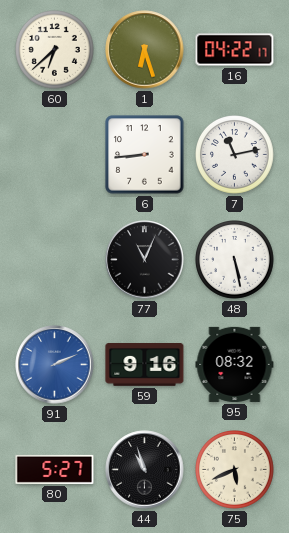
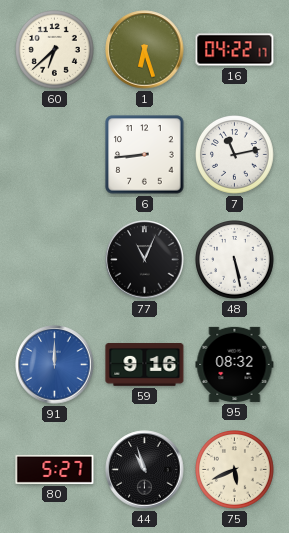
91: 2:11 -> 12:00
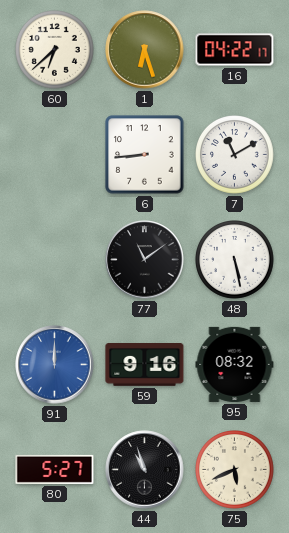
7: 11:13 -> 11:10
77: 11:04 -> 11:09
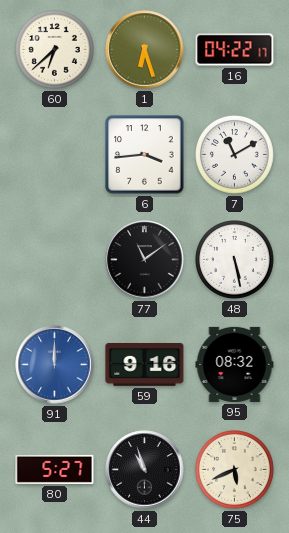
6: 8:44 -> 3:44
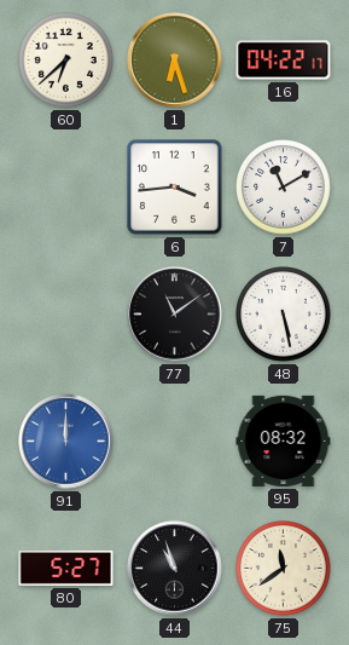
59: 9:16 -> none
75: 5:41 -> 11:39
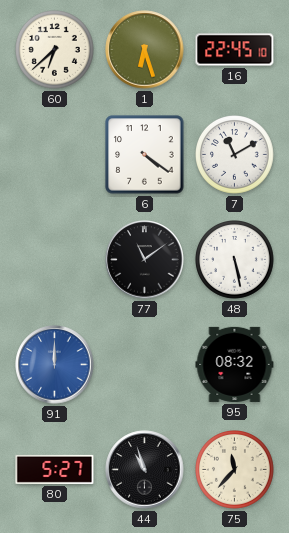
16: 04:22 -> 22:45
6: 3:44 -> 4:21
75: 11:39 -> 11:37
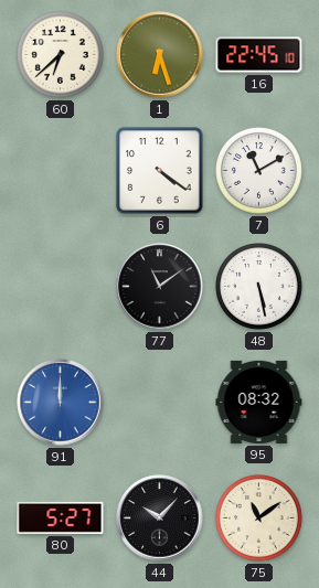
44: 10:57 -> 10:07
75: 11:37 -> 11:09
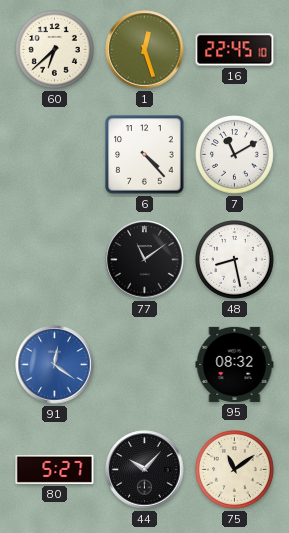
1: 6:27 -> 12:27
6: 4:21 -> 4:23
48: 5:28 -> 8:28
91: 12:00 -> 12:21
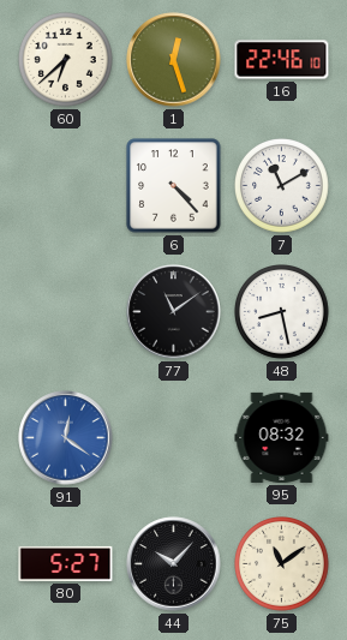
16: 22:45 -> 22:46
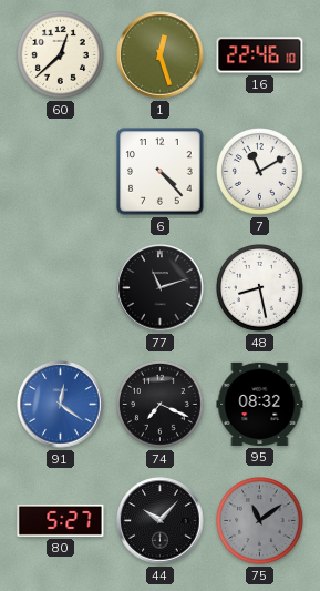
60: 6:38 -> 12:38
77: 11:09 -> 11:12
74: none -> 7:19
75 dial: cream -> grey
